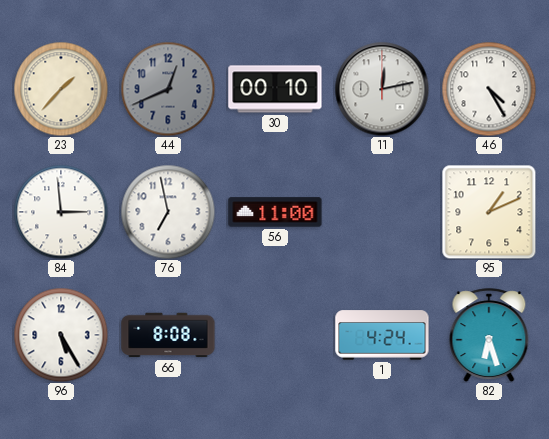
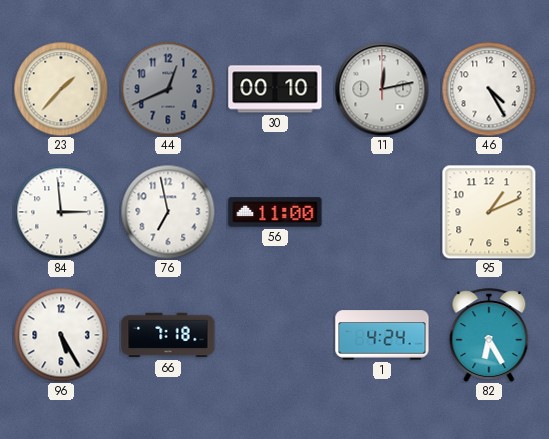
66: 8:08 -> 7:18
82: 6:27 -> 6:25
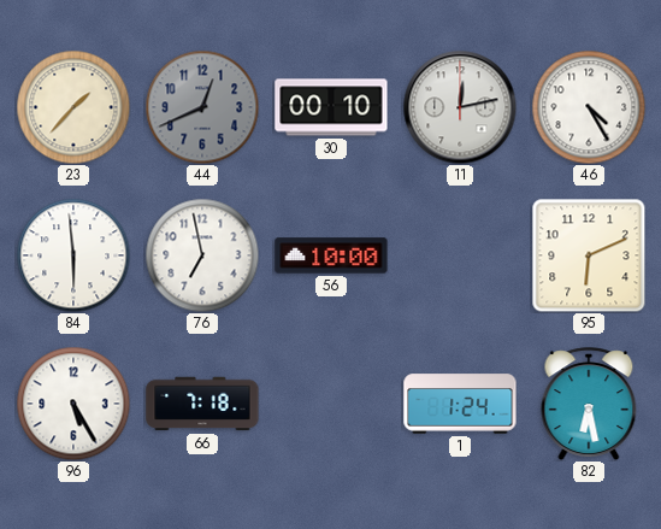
84: 2:59 -> 5:59
56: 11:00 -> 10:00
95: 1:11 -> 6:11
1: 4:24 -> 1:24
82: 6:25 -> 6:28
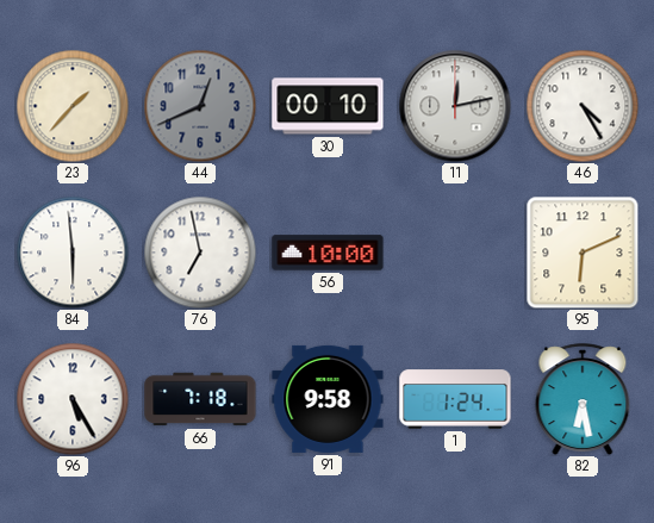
91: none -> 9:58
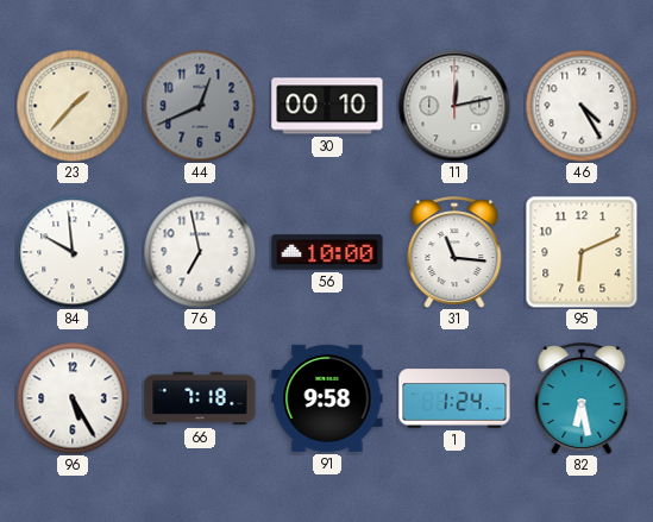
84: 5:59 -> 9:59
31: none -> 11:16
